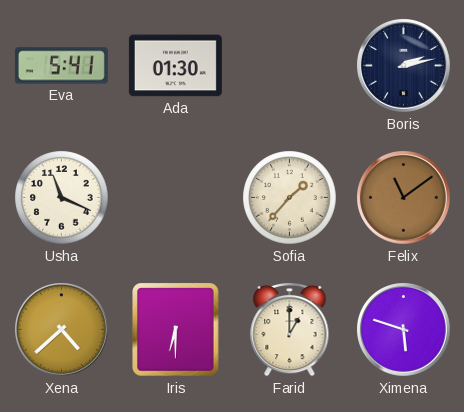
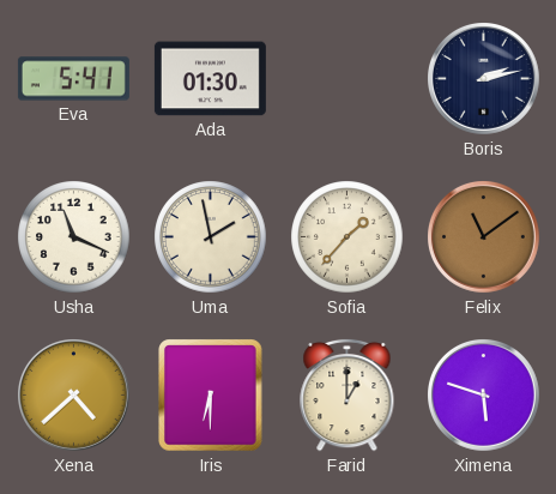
Uma: none -> 1:58
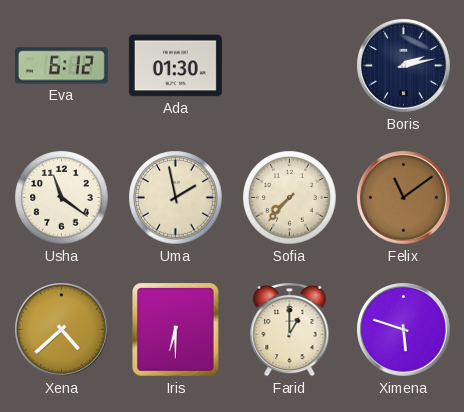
Eva: 5:41 -> 6:12
Usha: 11:19 -> 11:21
Sofia: 1:37 -> 7:37
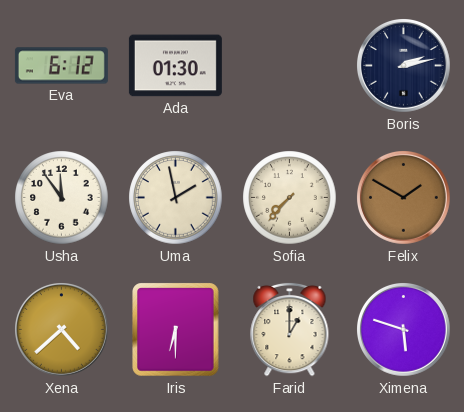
Usha: 11:21 -> 11:54
Felix: 11:09 -> 1:50
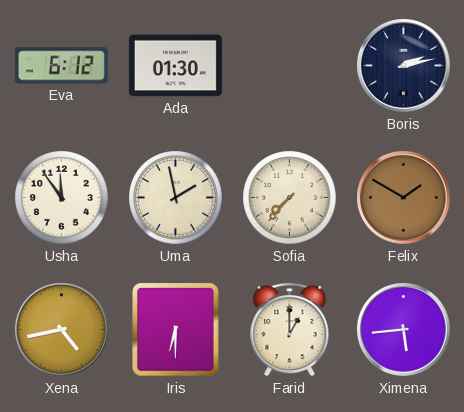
Xena: 4:38 -> 4:43
Ximena: 5:48 -> 5:44
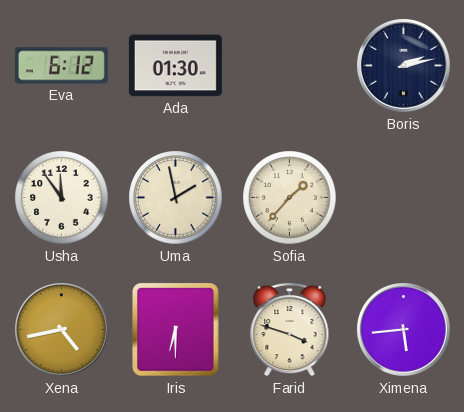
Sofia: 7:37 -> 1:37
Felix: 1:50 -> none
Farid: 1:00 -> 3:48
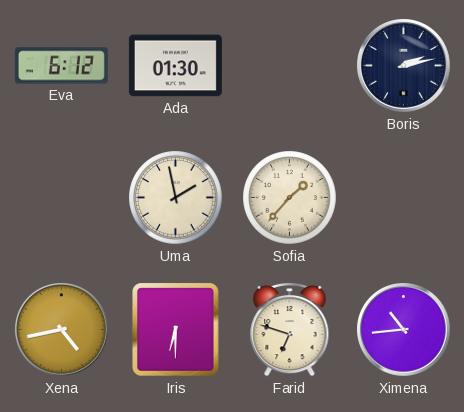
Usha: 11:54 -> none
Farid: 3:48 -> 6:48
Ximena: 5:44 -> 10:44
